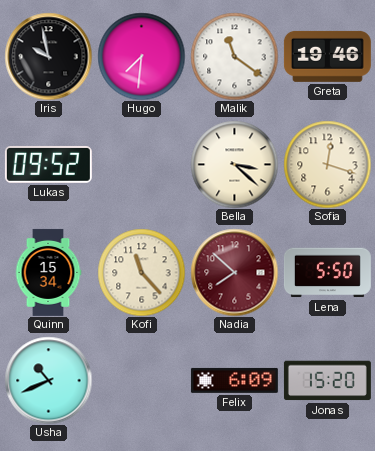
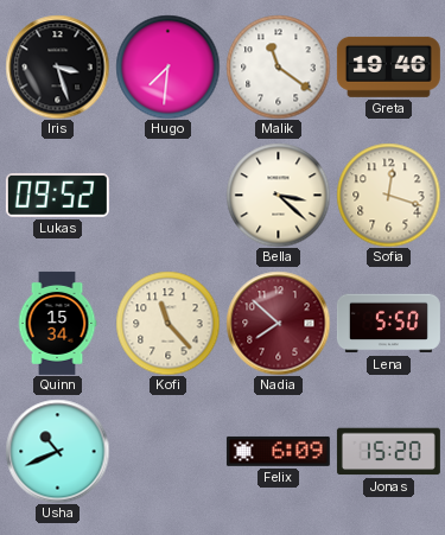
Iris: 9:58 -> 3:27
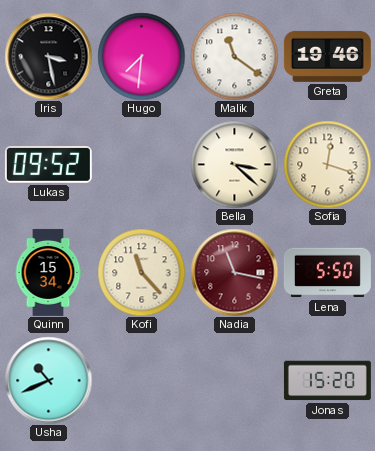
Iris: 3:27 -> 3:28
Nadia: 7:52 -> 11:17
Felix: 6:09 -> none
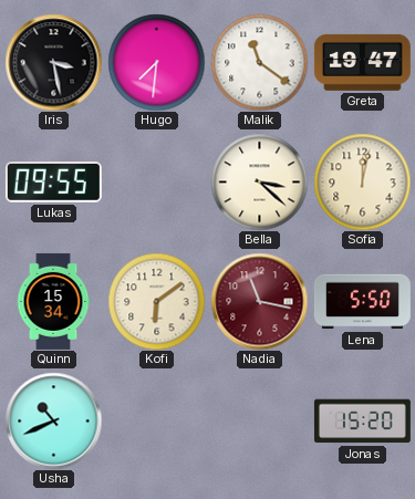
Greta: 19:46 -> 19:47
Lukas: 09:52 -> 09:55
Sofia: 12:18 -> 12:02
Kofi: 11:23 -> 6:09
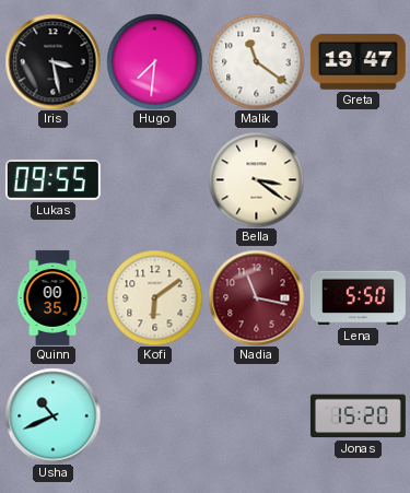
Bella: 3:22 -> 3:21
Sofia: 12:02 -> none
Quinn: 15:34 -> 00:35
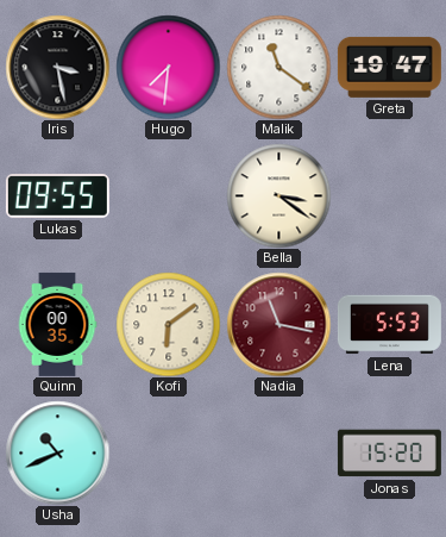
Lena: 5:50 -> 5:53
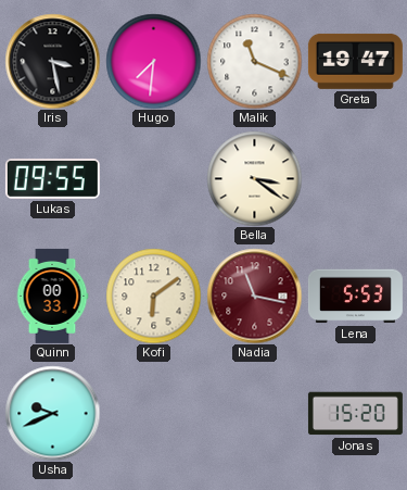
Malik: 11:21 -> 11:19
Quinn: 00:35 -> 00:33
Usha: 10:41 -> 9:41
